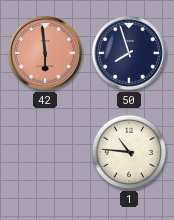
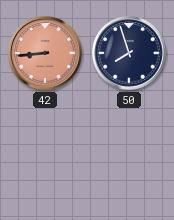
42: 5:59 -> 8:44
1: 10:46 -> none
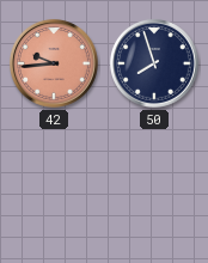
42: 8:44 -> 9:44
